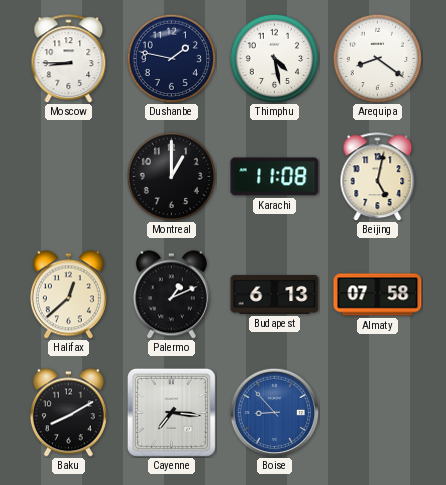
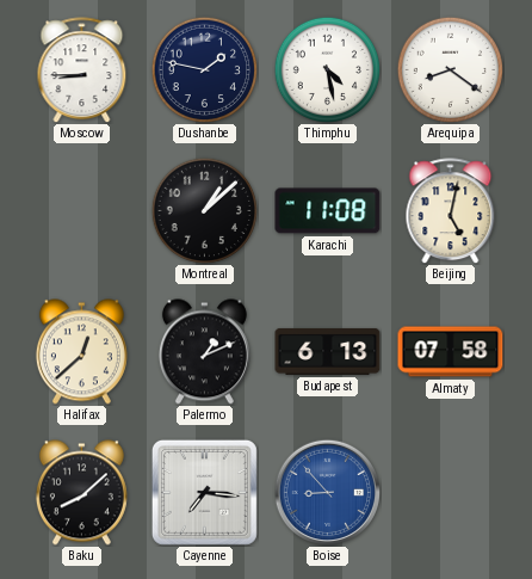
Montreal: 1:00 -> 1:08
Baku: 8:10 -> 8:08
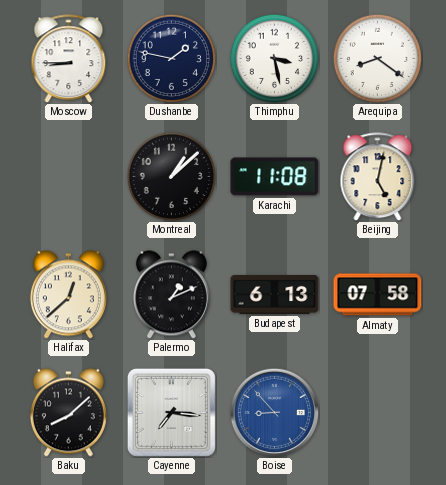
Thimphu: 4:28 -> 3:28
